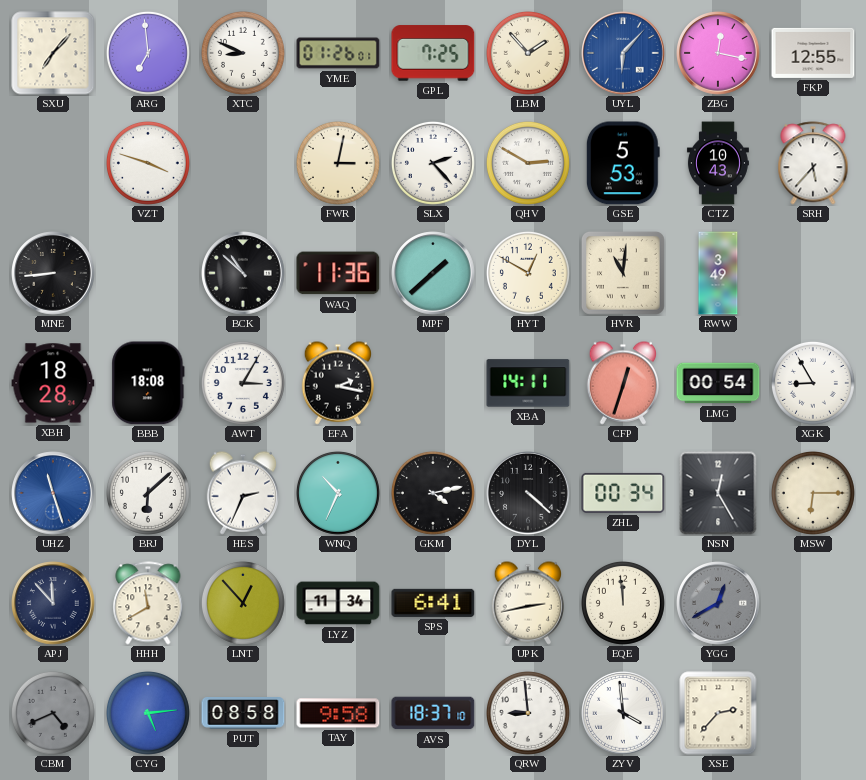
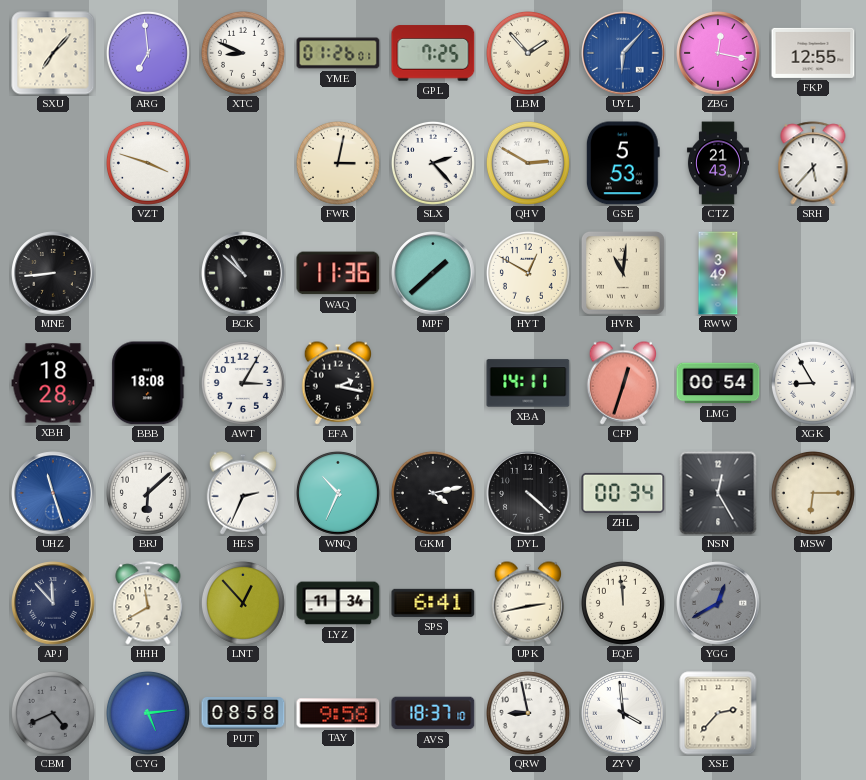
CTZ: 10:43 -> 21:43
QRW: 8:59 -> 8:58
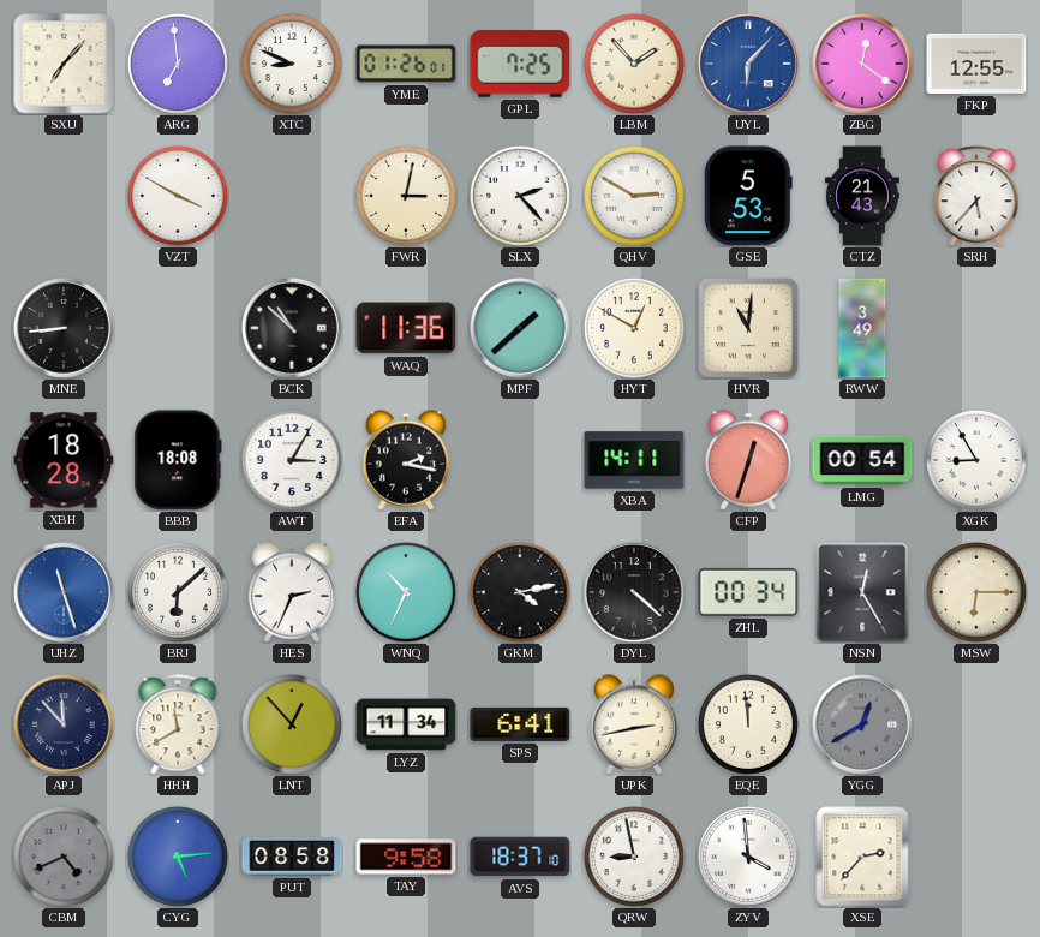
ZBG: 12:17 -> 12:21
VZT: 3:48 -> 3:50
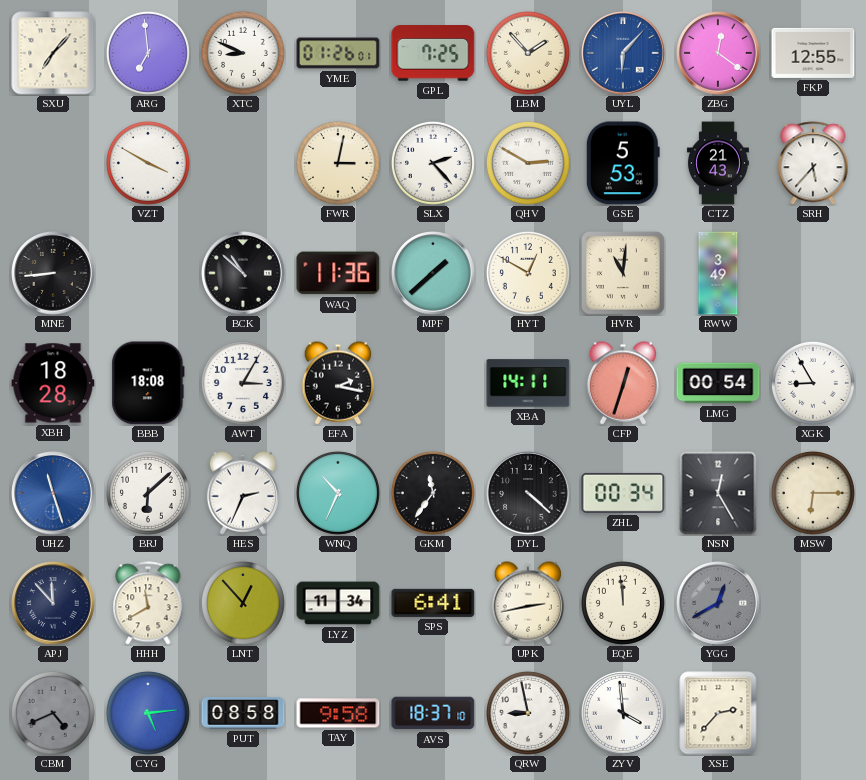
GKM: 4:13 -> 11:36
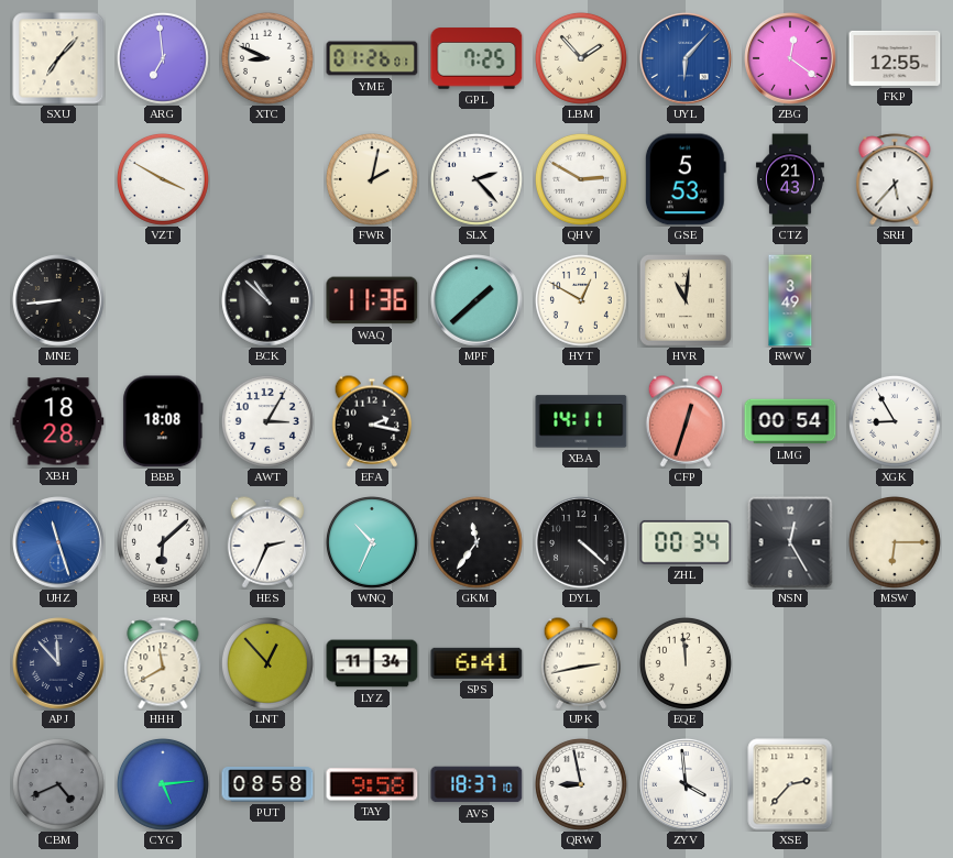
FWR: 3:02 -> 2:02
YGG: 12:40 -> none
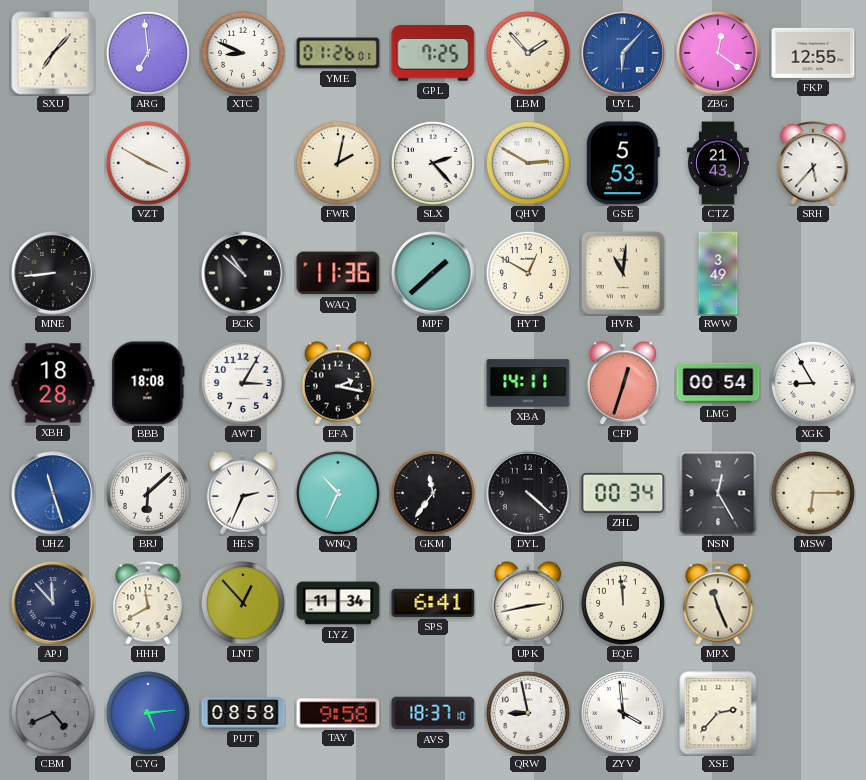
MPX: none -> 11:26
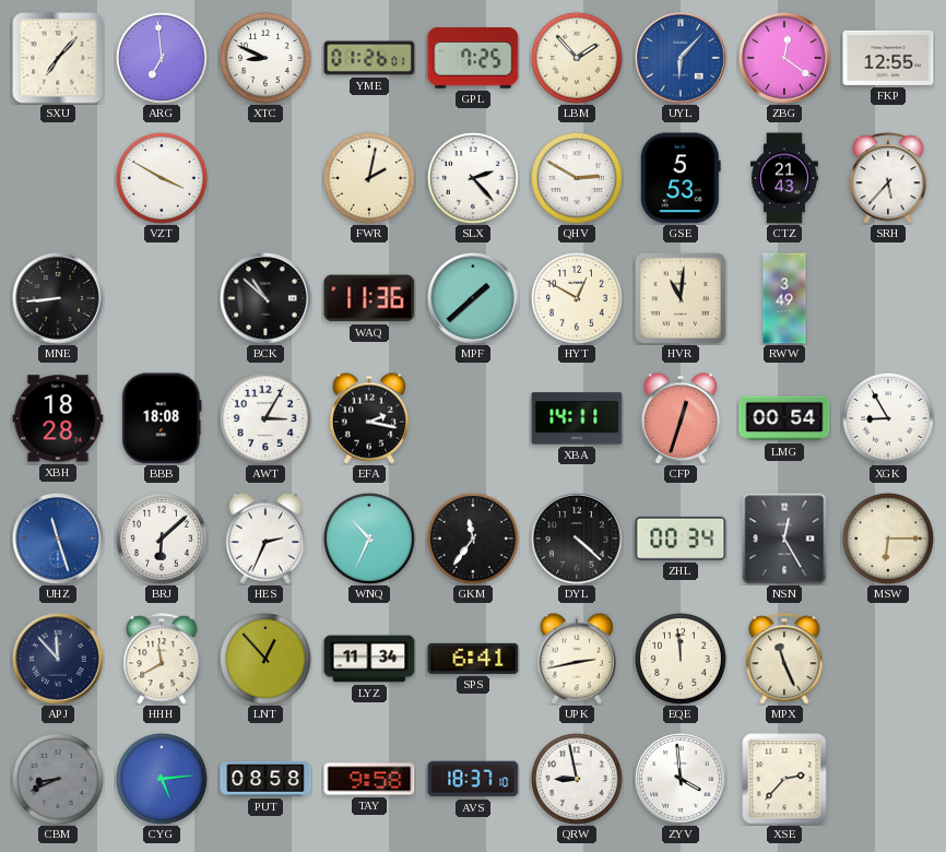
CBM: 4:41 -> 8:41
